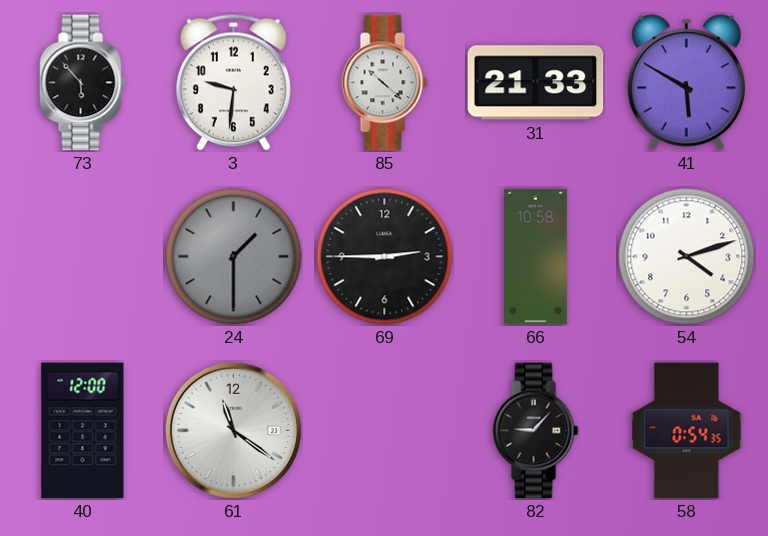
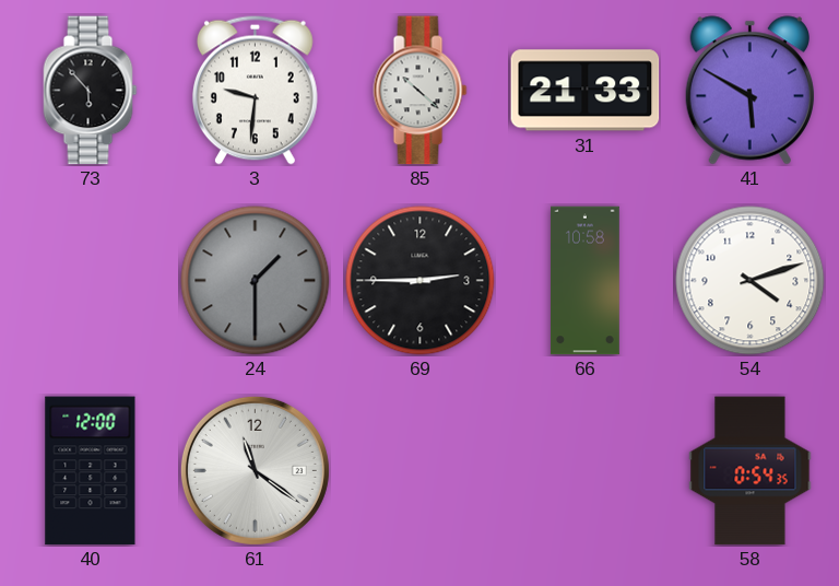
82: 9:07 -> none
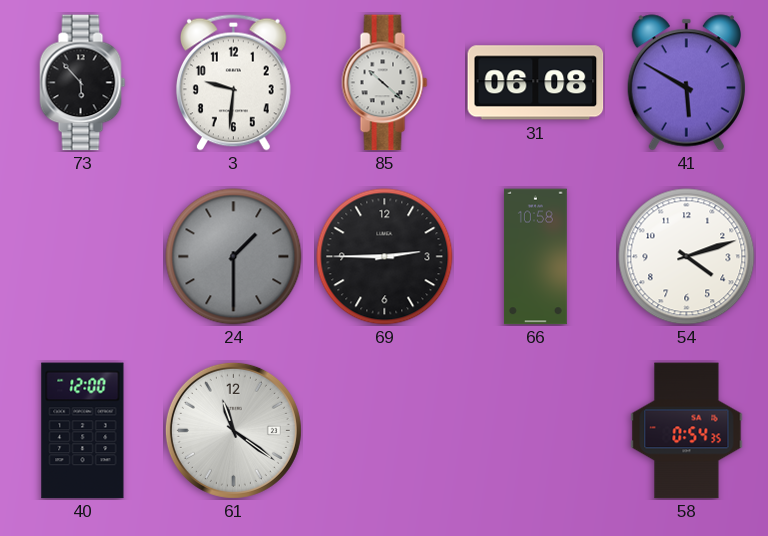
31: 21:33 -> 06:08
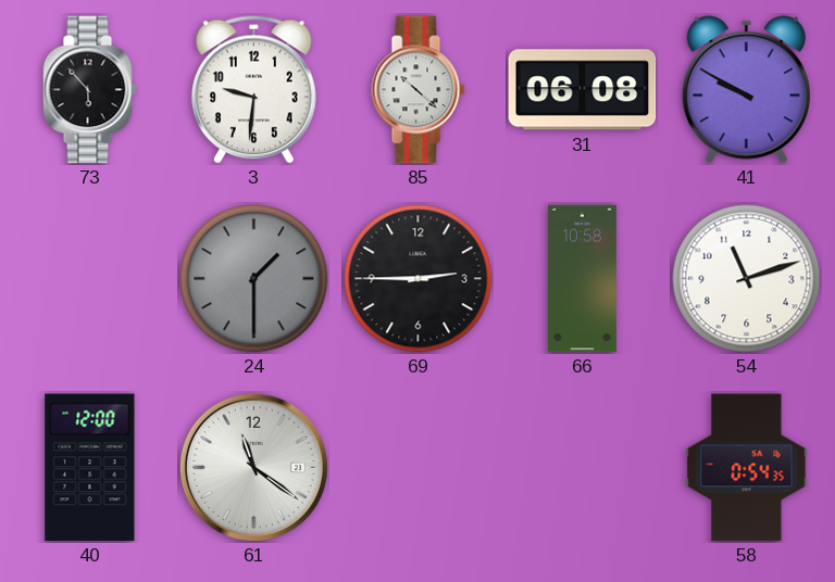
41: 5:50 -> 9:50
54: 4:12 -> 11:12
